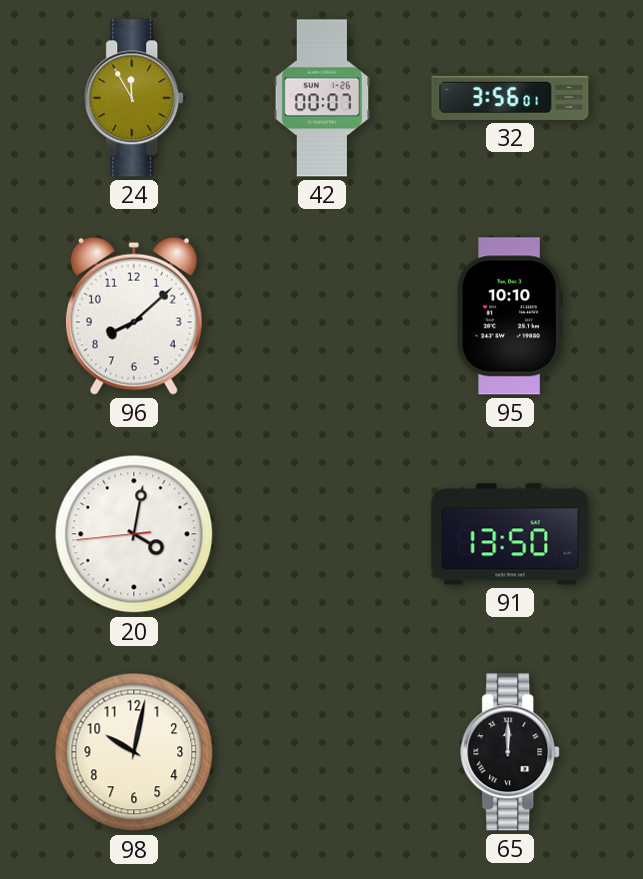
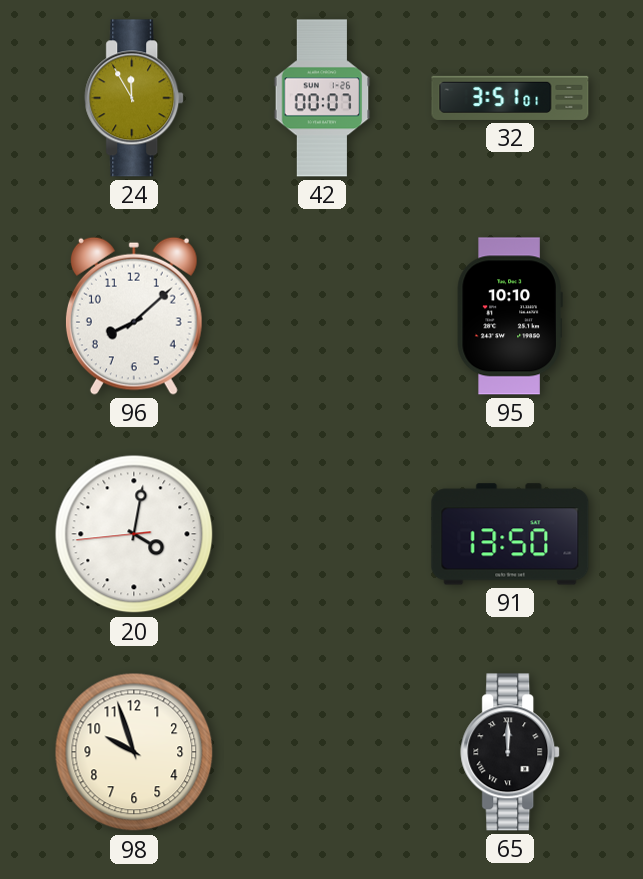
32: 3:56 -> 3:51
98: 10:02 -> 9:57
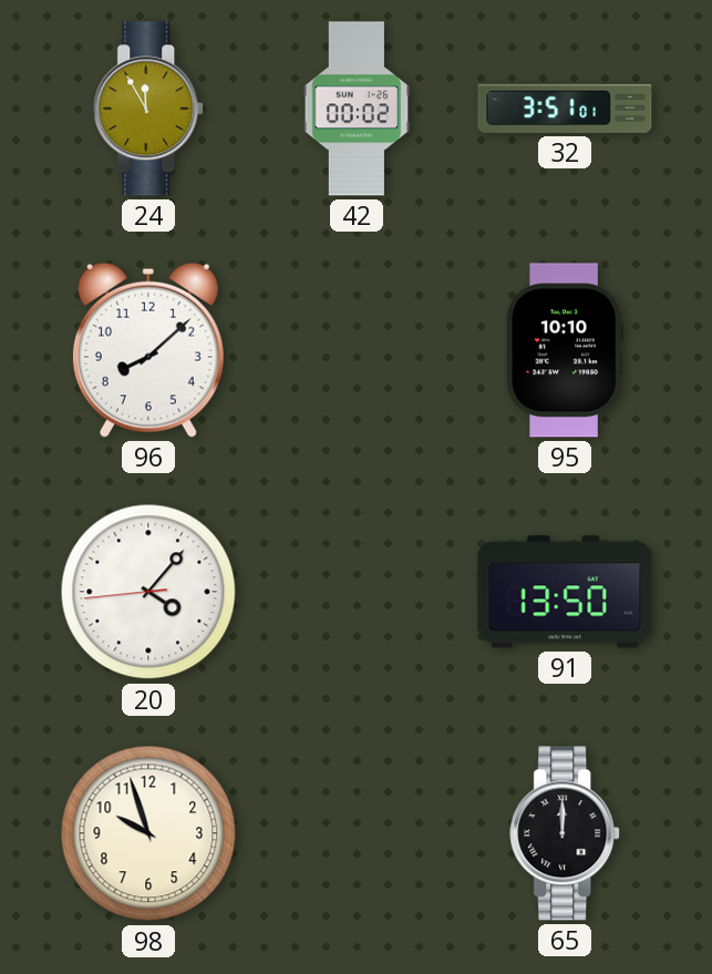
42: 00:07 -> 00:02
20: 4:01 -> 4:06
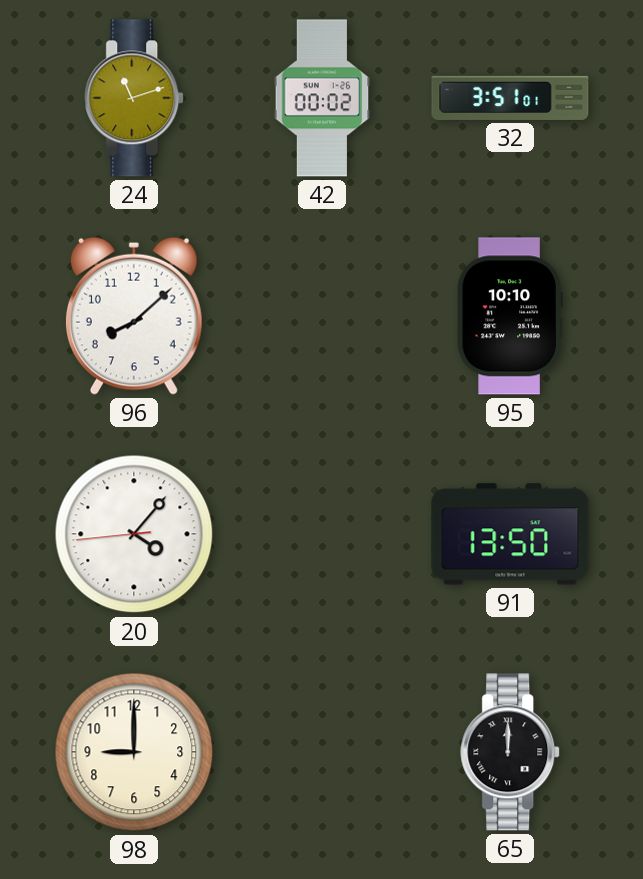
24: 11:55 -> 11:12
98: 9:57 -> 9:00
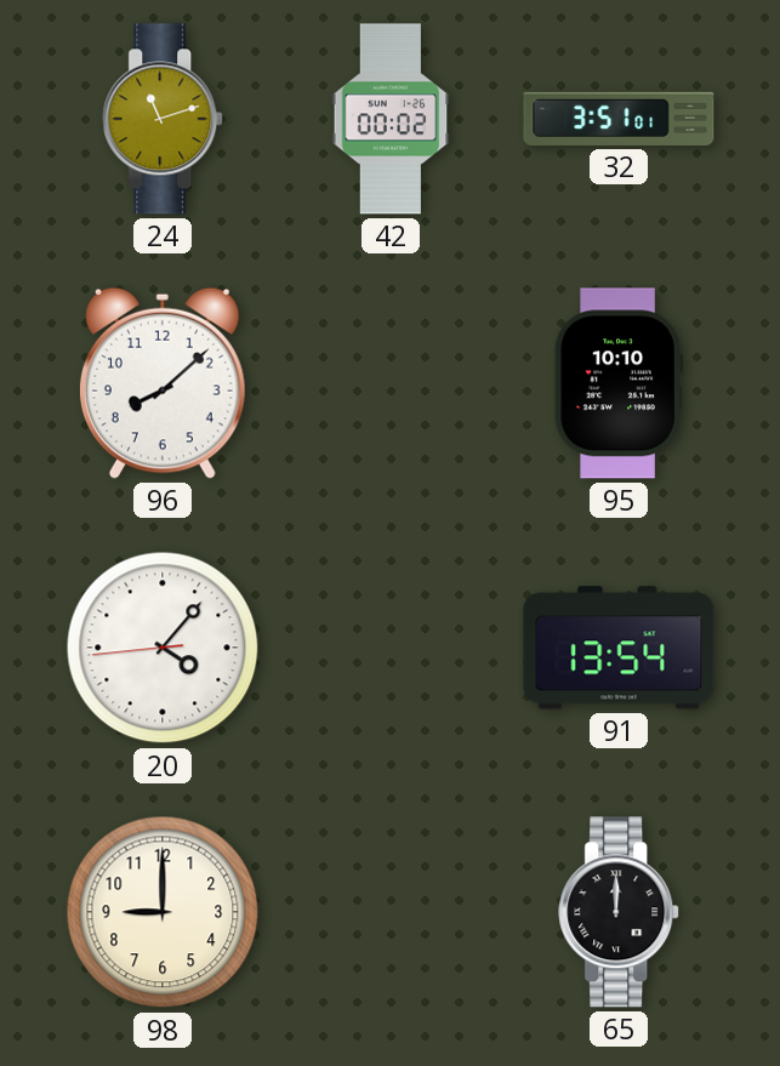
91: 13:50 -> 13:54
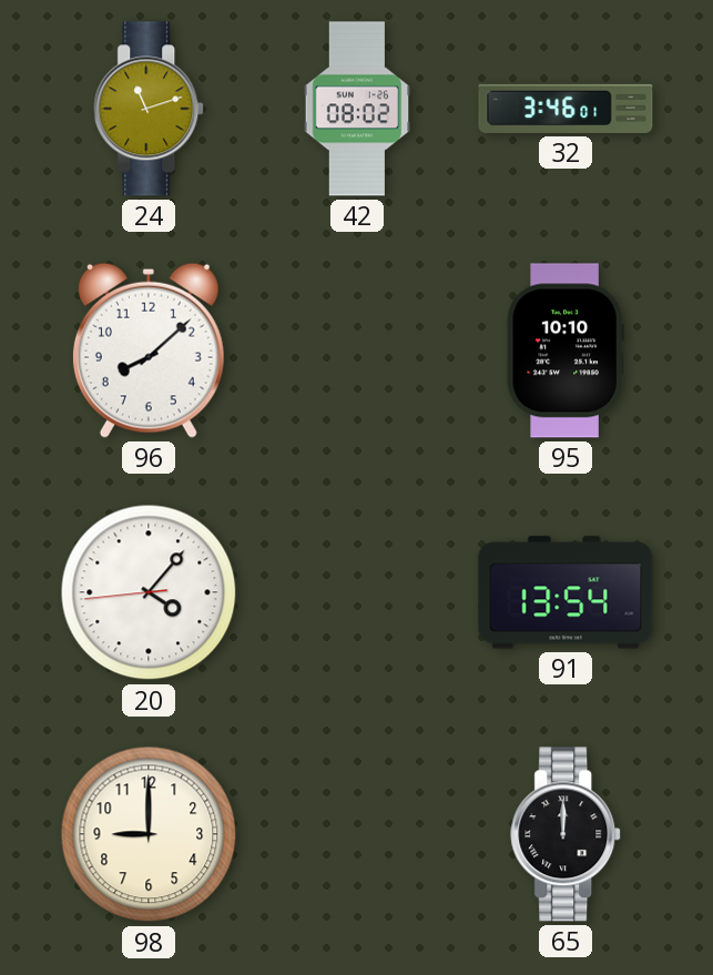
42: 00:02 -> 08:02
32: 3:51 -> 3:46
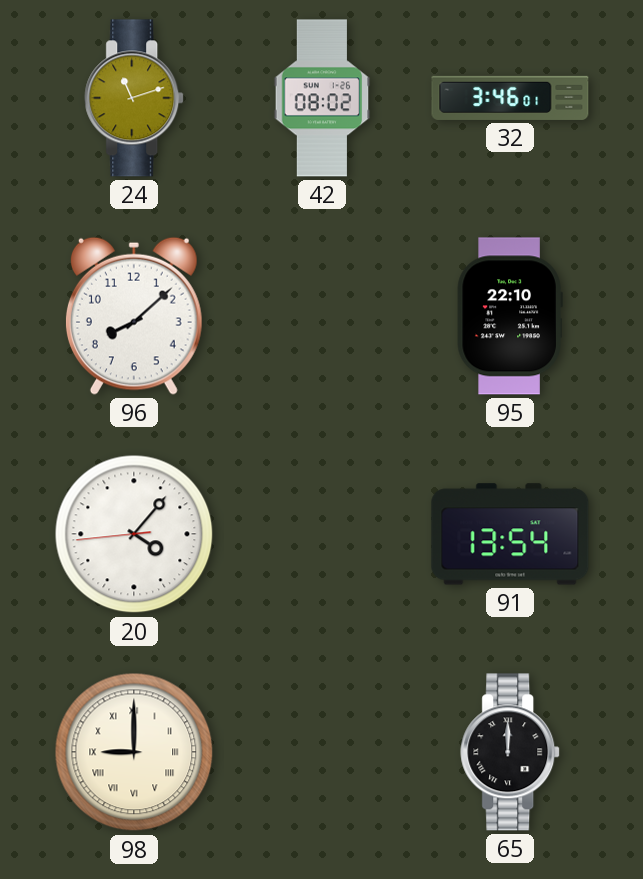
95: 10:10 -> 22:10
98 numerals: Arabic -> Roman
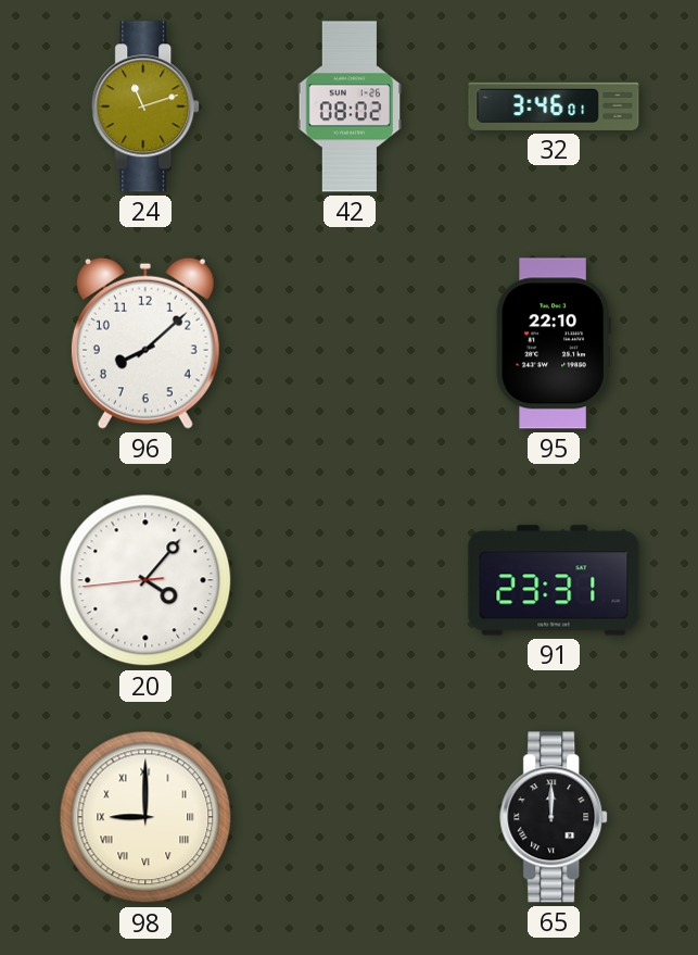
91: 13:54 -> 23:31
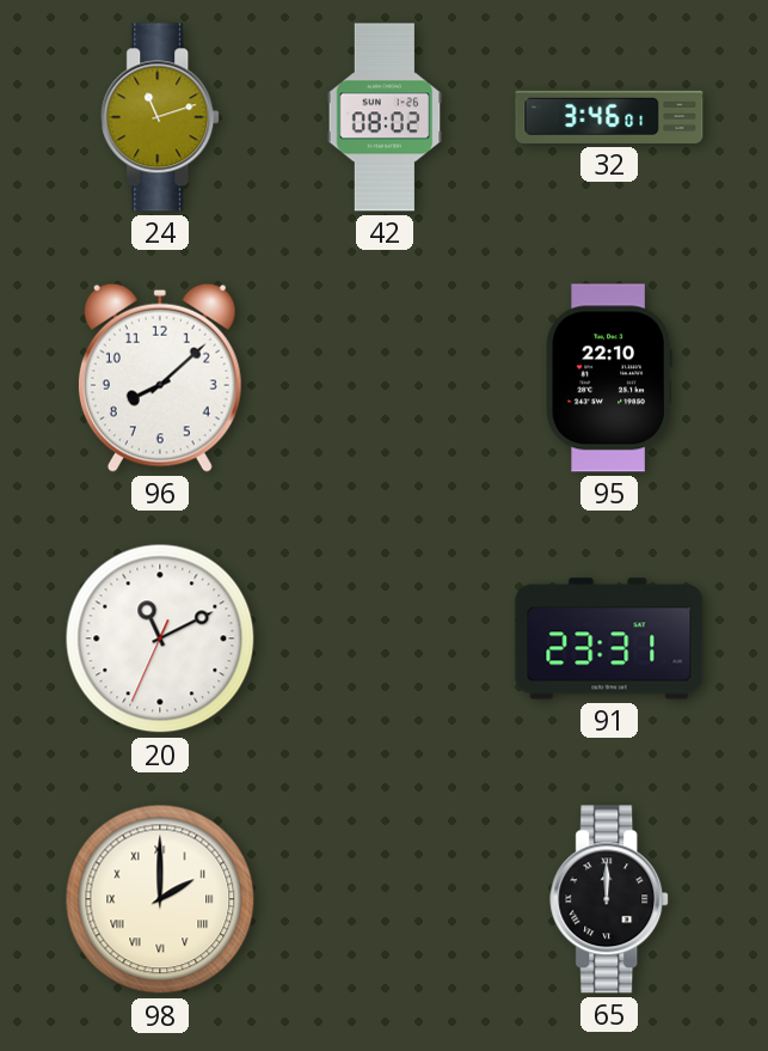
20: 4:06 -> 11:10
98: 9:00 -> 2:00
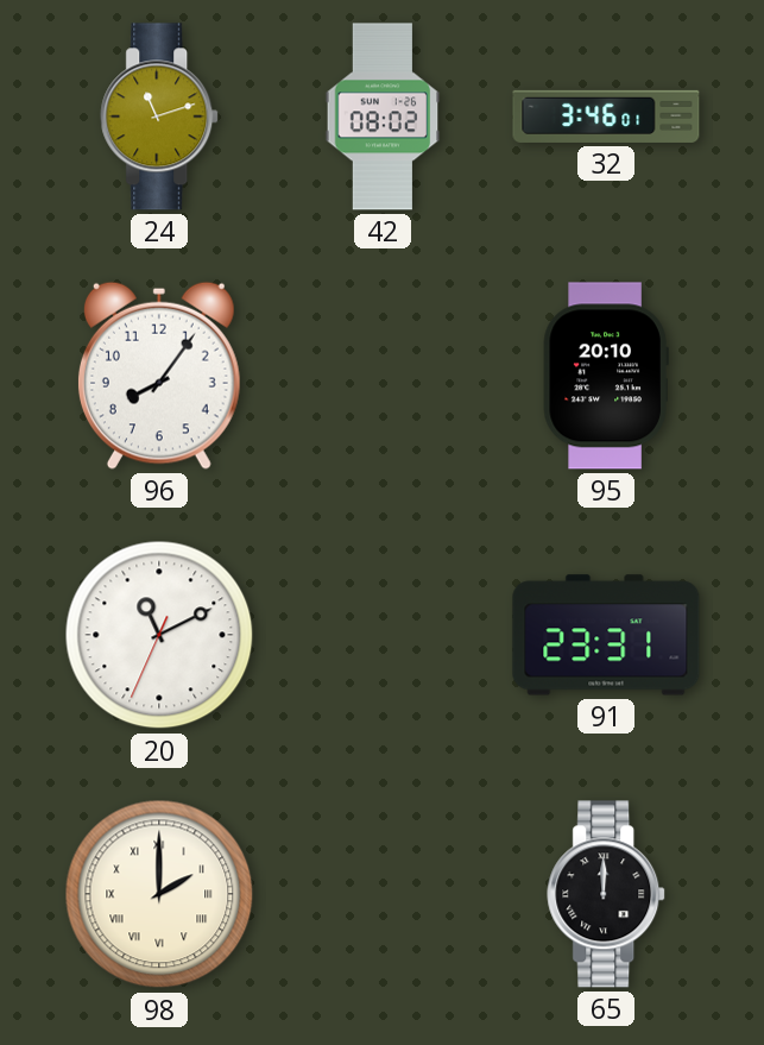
96: 8:08 -> 8:06
95: 22:10 -> 20:10
